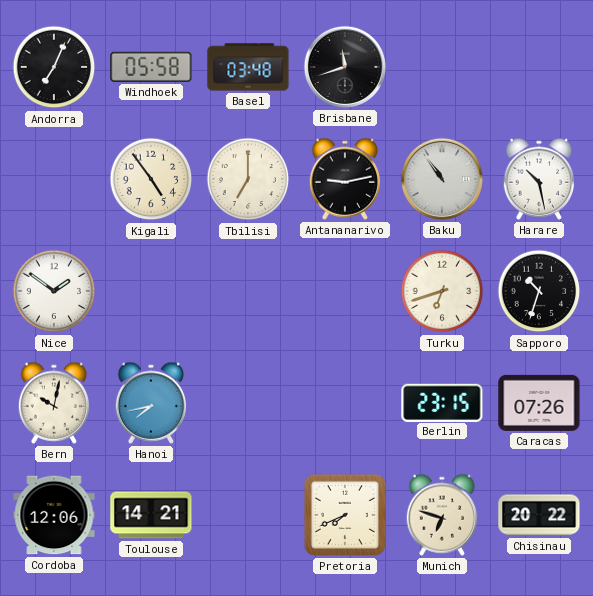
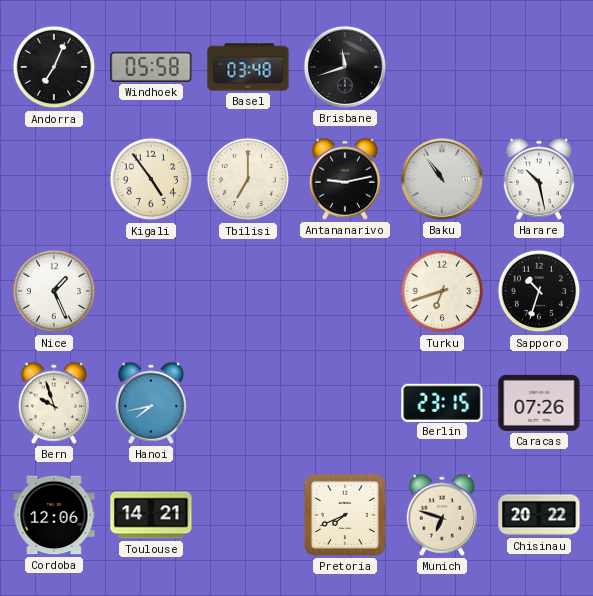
Nice: 1:51 -> 1:26
Bern: 10:02 -> 9:57
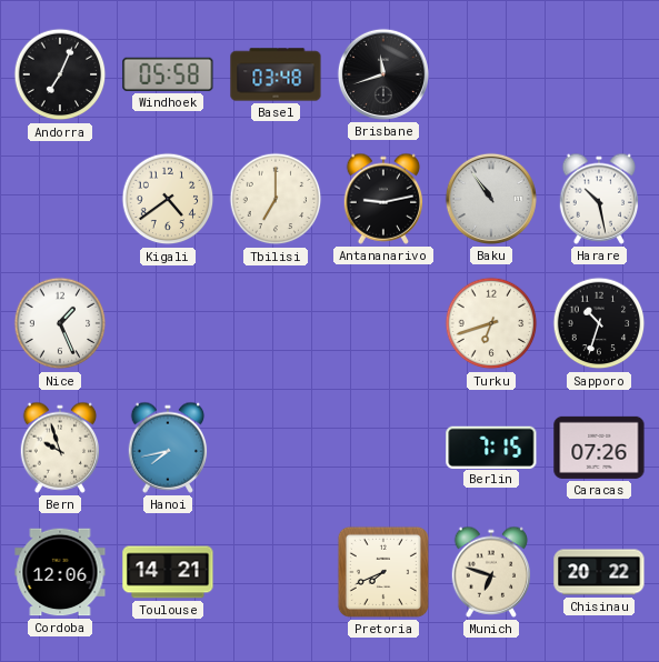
Kigali: 4:54 -> 4:39
Berlin: 23:15 -> 7:15
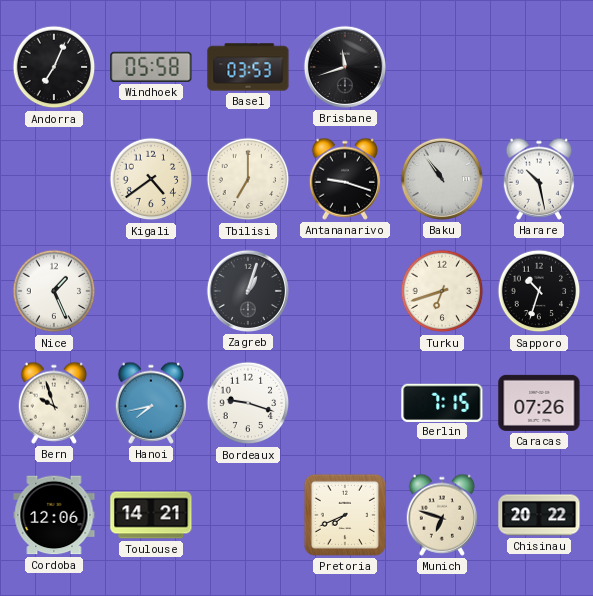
Basel: 03:48 -> 03:53
Antananarivo: 9:13 -> 9:18
Zagreb: none -> 1:03
Bordeaux: none -> 9:18
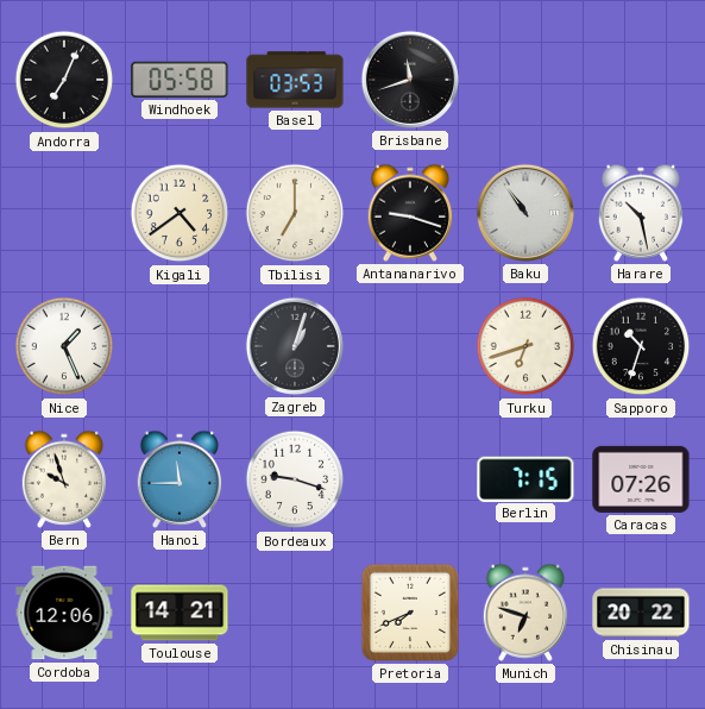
Hanoi: 7:43 -> 11:45
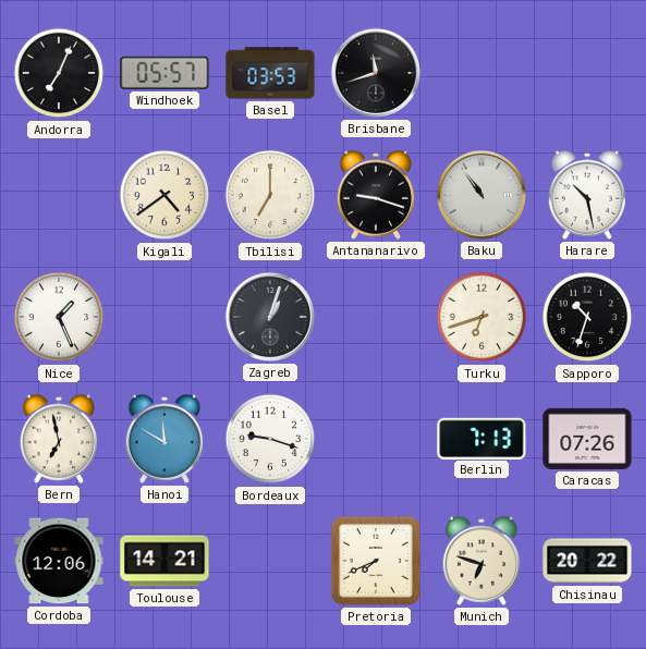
Windhoek: 05:58 -> 05:57
Bern: 9:57 -> 6:58
Hanoi: 11:45 -> 11:50
Berlin: 7:15 -> 7:13
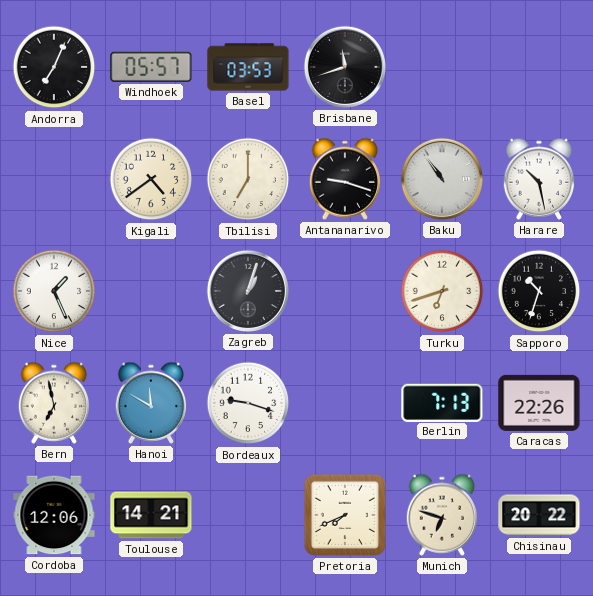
Caracas: 07:26 -> 22:26
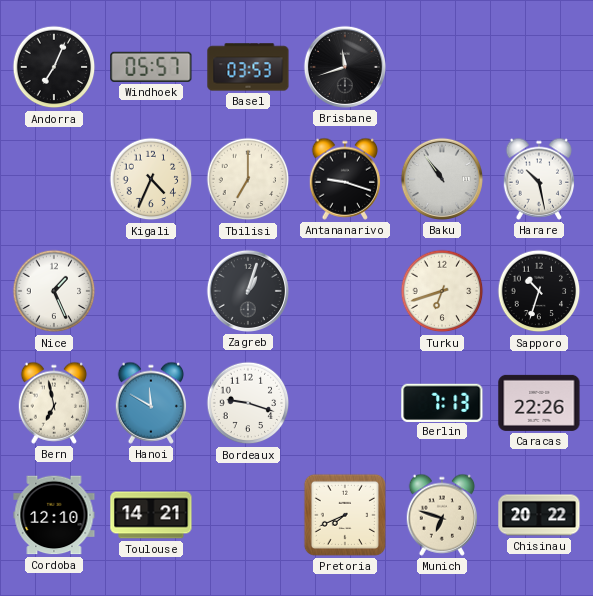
Kigali: 4:39 -> 4:34
Cordoba: 12:06 -> 12:10
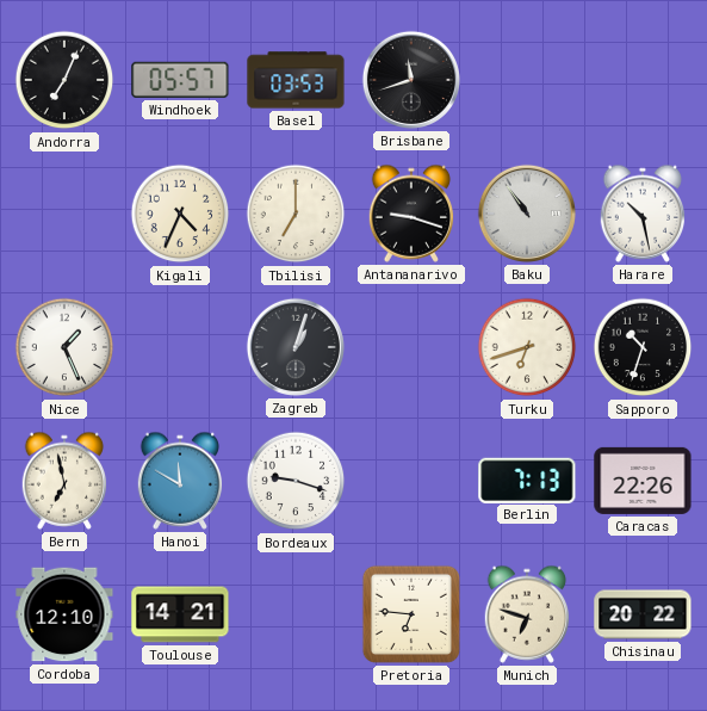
Pretoria: 7:41 -> 6:46
